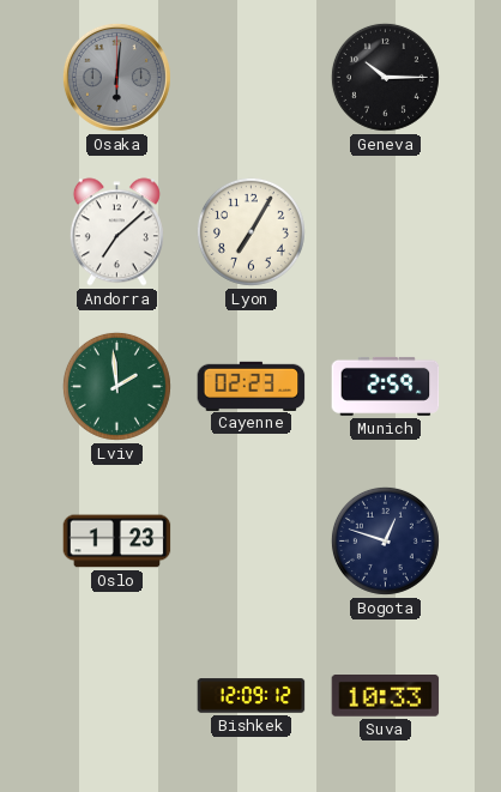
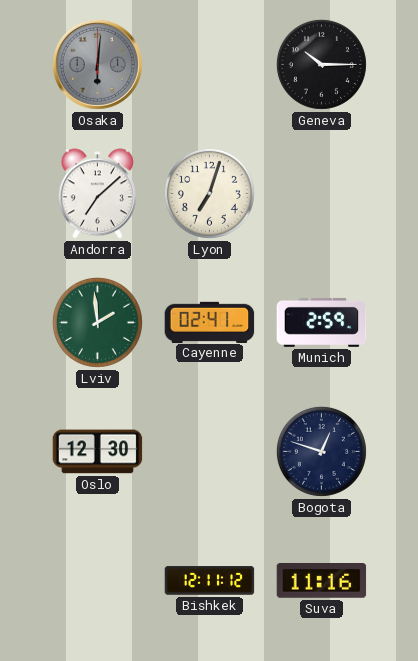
Lyon: 7:05 -> 7:03
Cayenne: 02:23 -> 02:41
Oslo: 1:23 -> 12:30
Bishkek: 12:09 -> 12:11
Suva: 10:33 -> 11:16
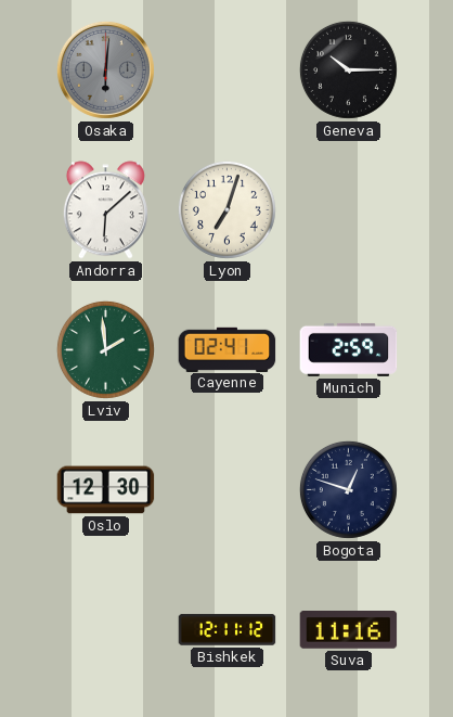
Andorra: 7:08 -> 6:08
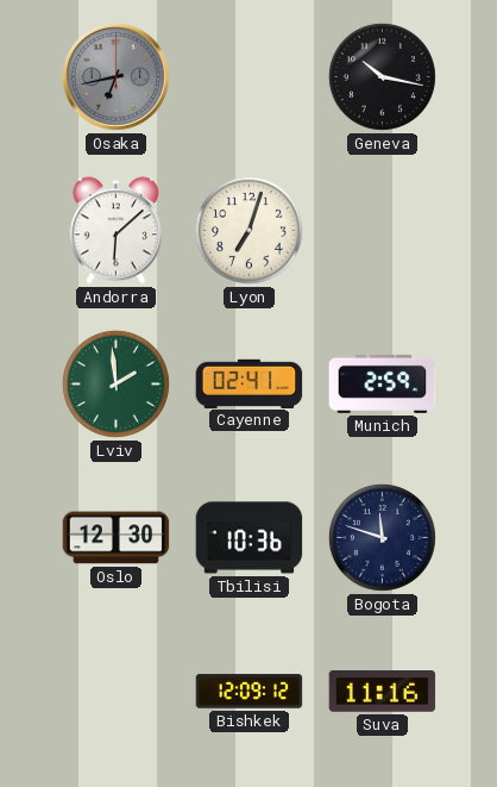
Osaka: 6:01 -> 6:43
Geneva: 10:15 -> 10:17
Tbilisi: none -> 10:36
Bogota: 12:48 -> 11:48
Bishkek: 12:11 -> 12:09
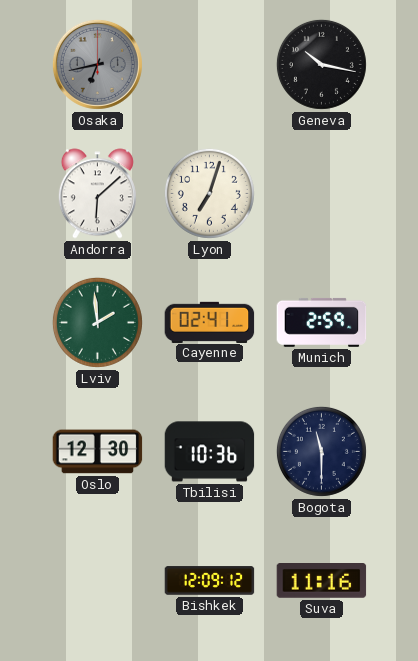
Bogota: 11:48 -> 11:30
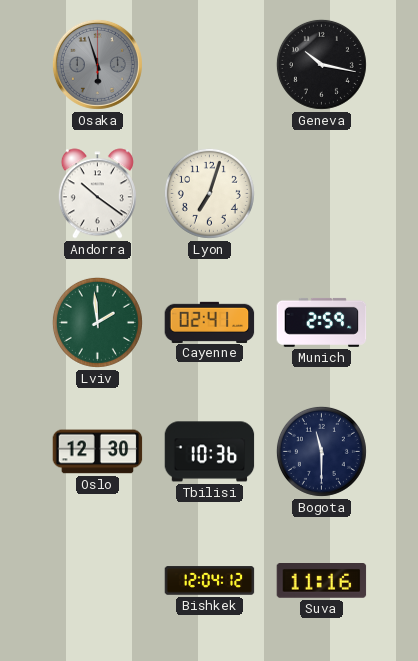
Osaka: 6:43 -> 5:57
Andorra: 6:08 -> 10:21
Bishkek: 12:09 -> 12:04
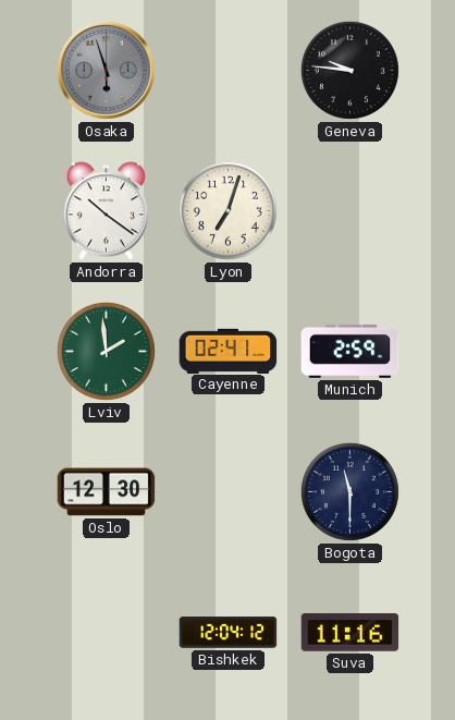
Geneva: 10:17 -> 9:46
Tbilisi: 10:36 -> none
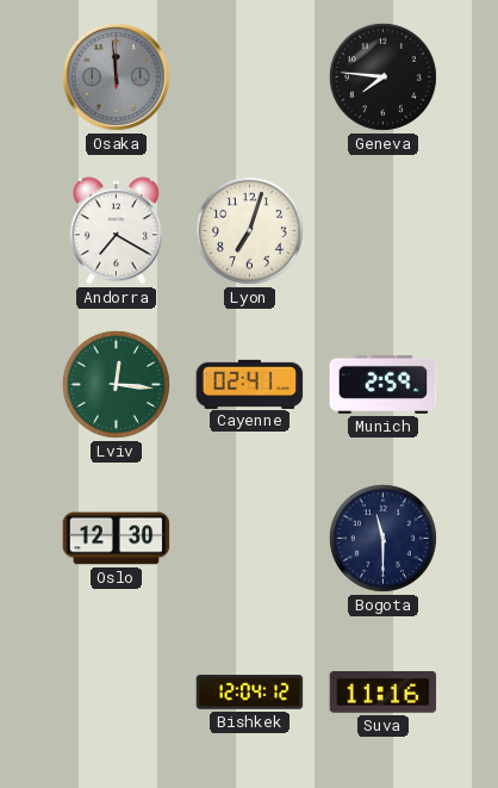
Osaka: 5:57 -> 11:59
Geneva: 9:46 -> 7:46
Andorra: 10:21 -> 7:20
Lviv: 1:59 -> 12:16
